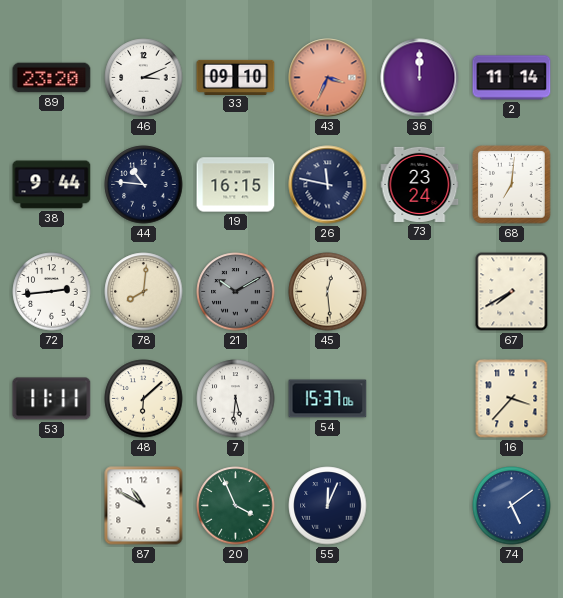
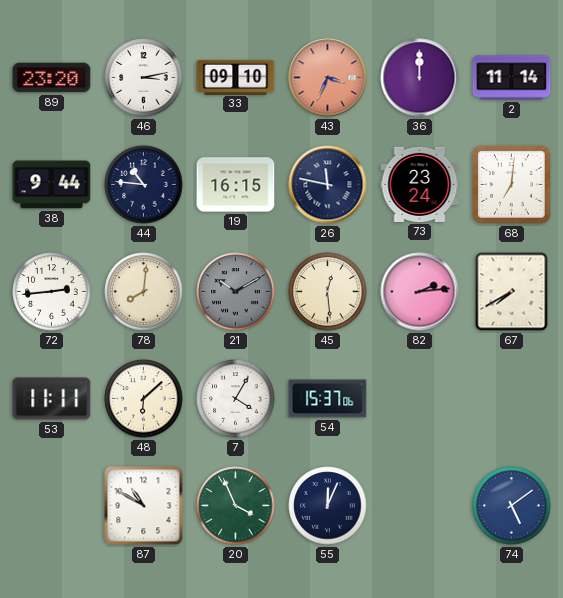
46: 3:11 -> 3:13
82: none -> 2:14
7: 5:31 -> 4:05
16: 3:37 -> none
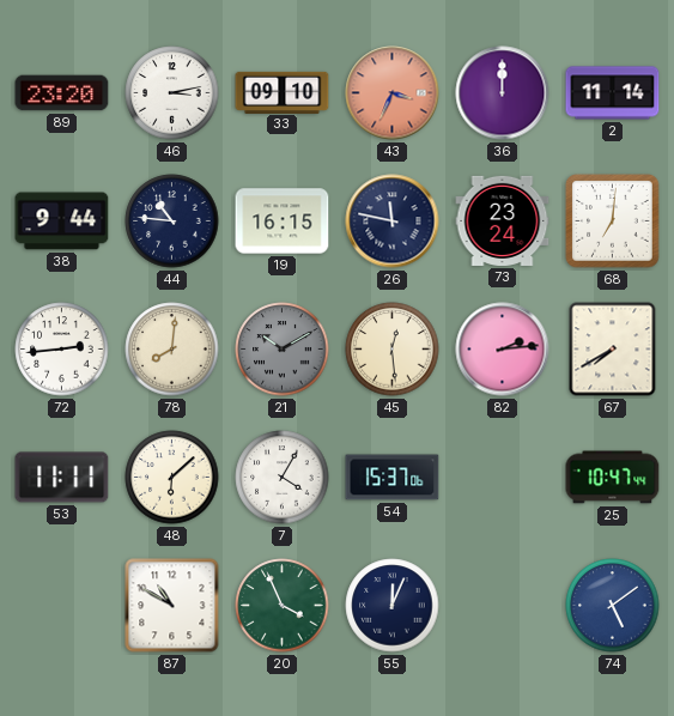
25: none -> 10:47
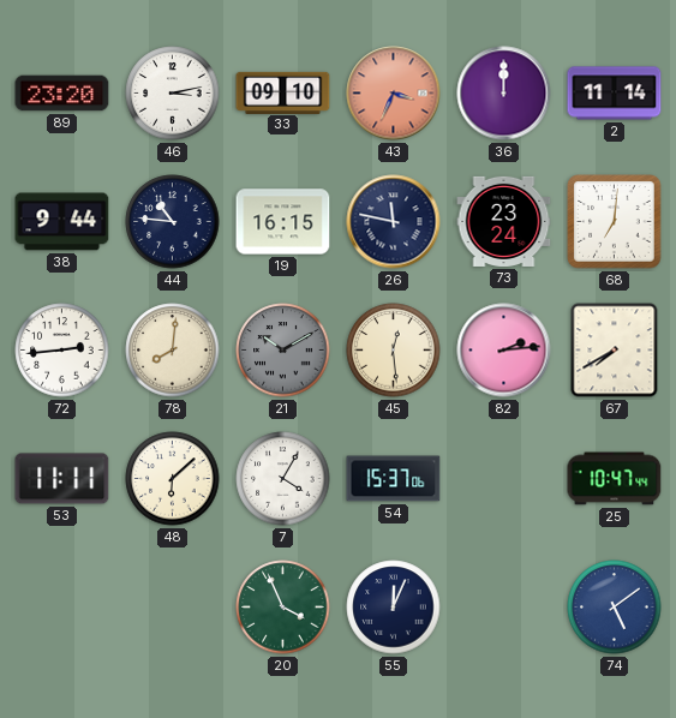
87: 10:50 -> none
